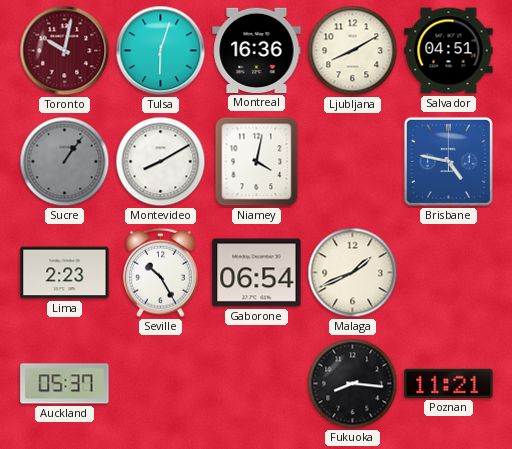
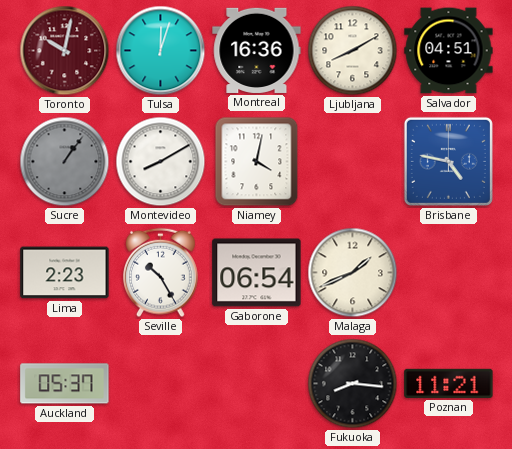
Tulsa: 6:03 -> 12:03
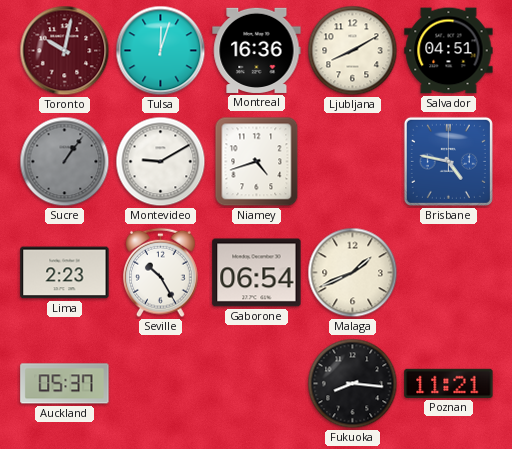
Montevideo: 8:10 -> 9:10
Niamey: 4:02 -> 4:42
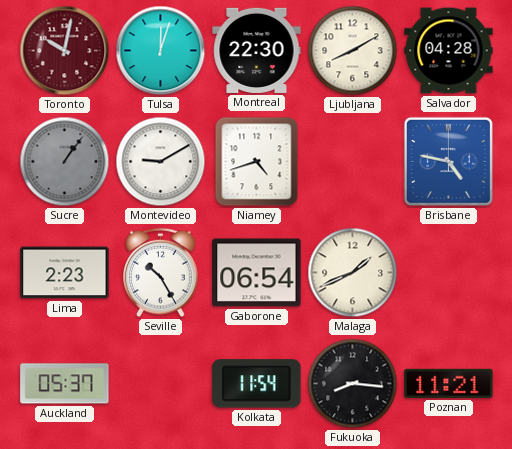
Montreal: 16:36 -> 22:30
Salvador: 04:51 -> 04:28
Kolkata: none -> 11:54
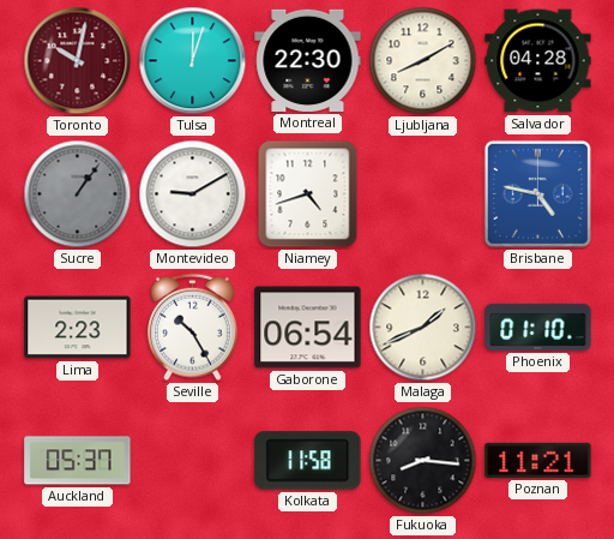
Phoenix: none -> 01:10
Kolkata: 11:54 -> 11:58
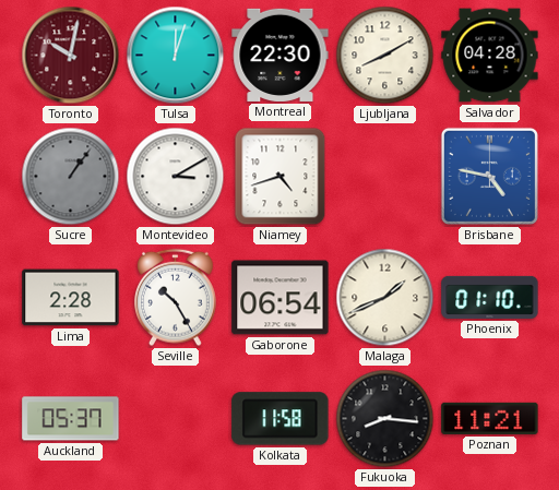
Montevideo: 9:10 -> 3:10
Lima: 2:23 -> 2:28
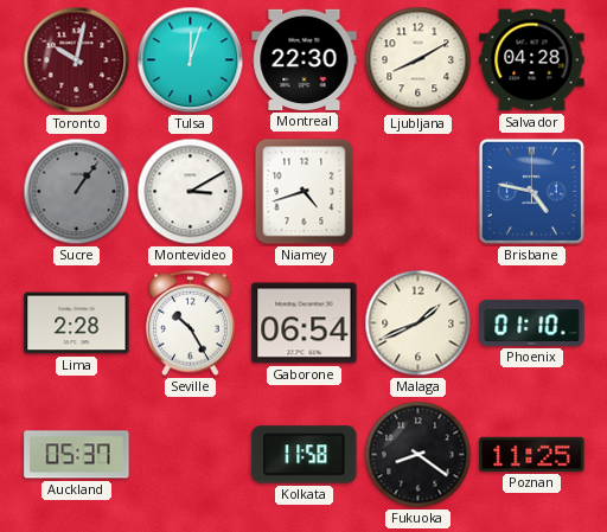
Fukuoka: 8:16 -> 8:21
Poznan: 11:21 -> 11:25
